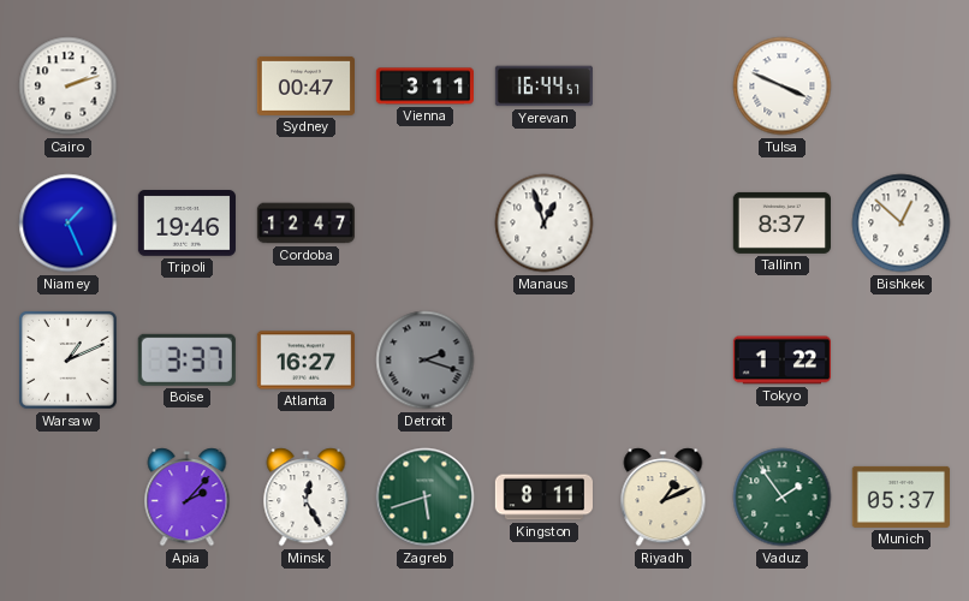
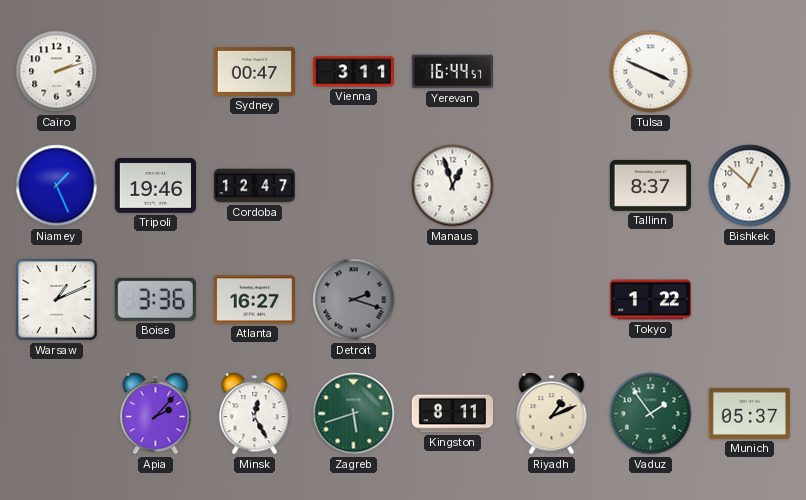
Boise: 3:37 -> 3:36
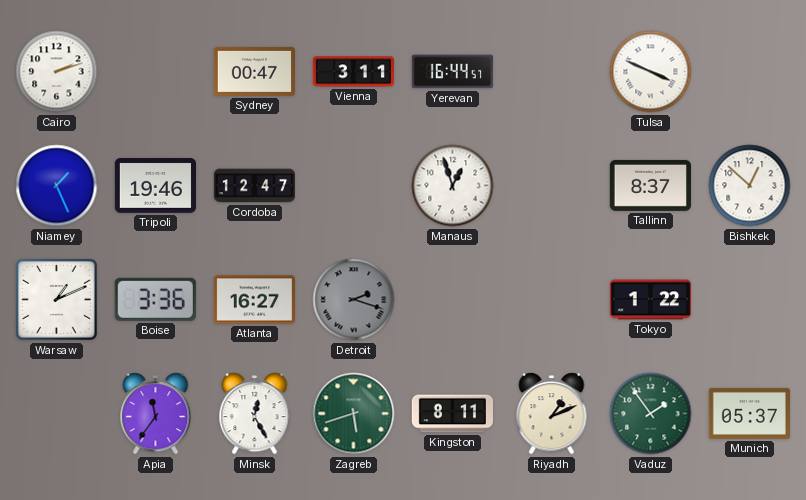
Apia: 2:07 -> 11:36
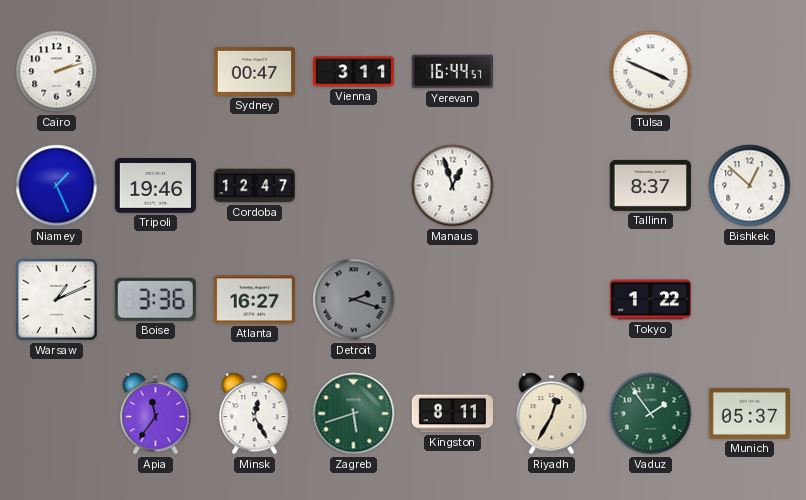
Riyadh: 1:11 -> 12:35
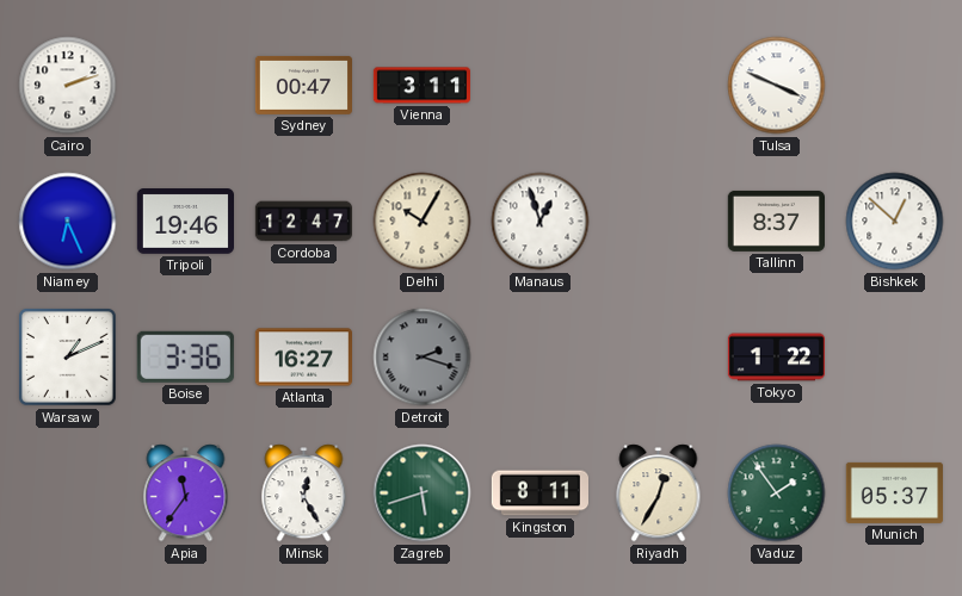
Yerevan: 16:44 -> none
Niamey: 1:26 -> 6:26
Delhi: none -> 10:05
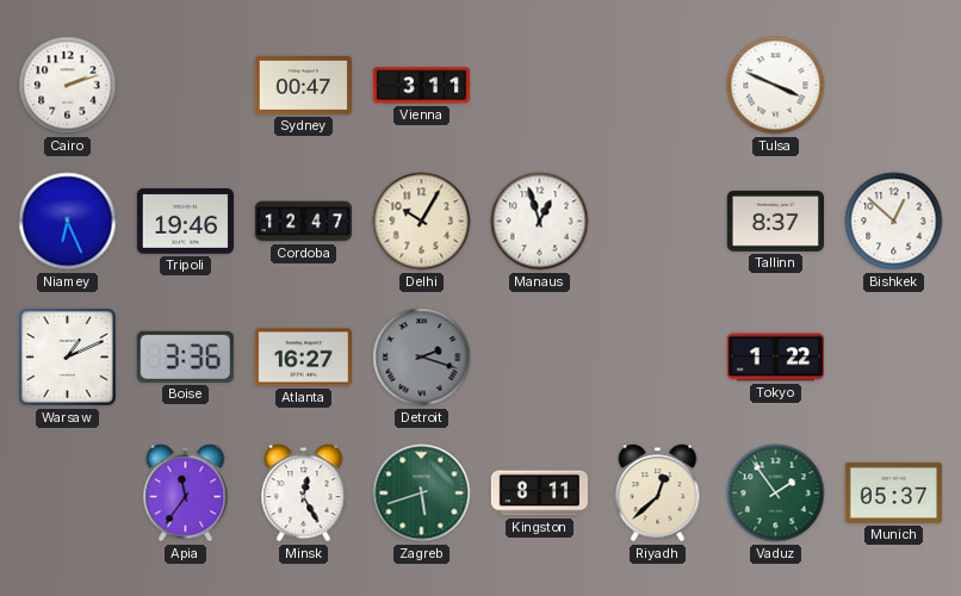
Riyadh: 12:35 -> 12:38
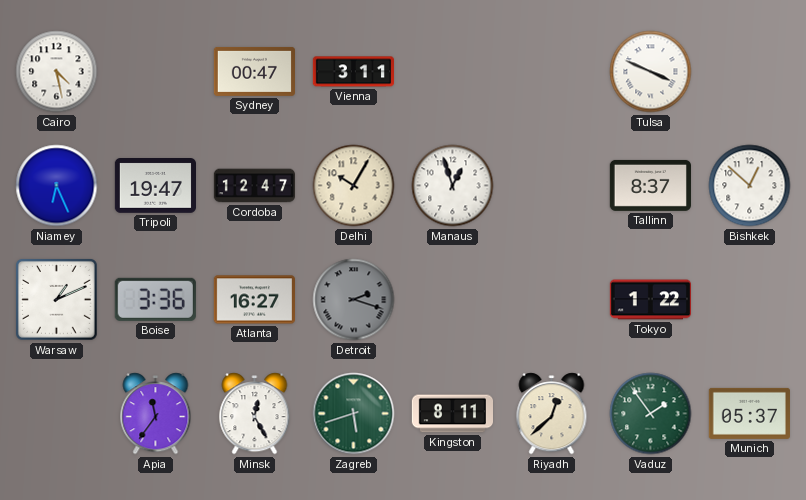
Cairo: 2:12 -> 4:28
Tripoli: 19:46 -> 19:47
